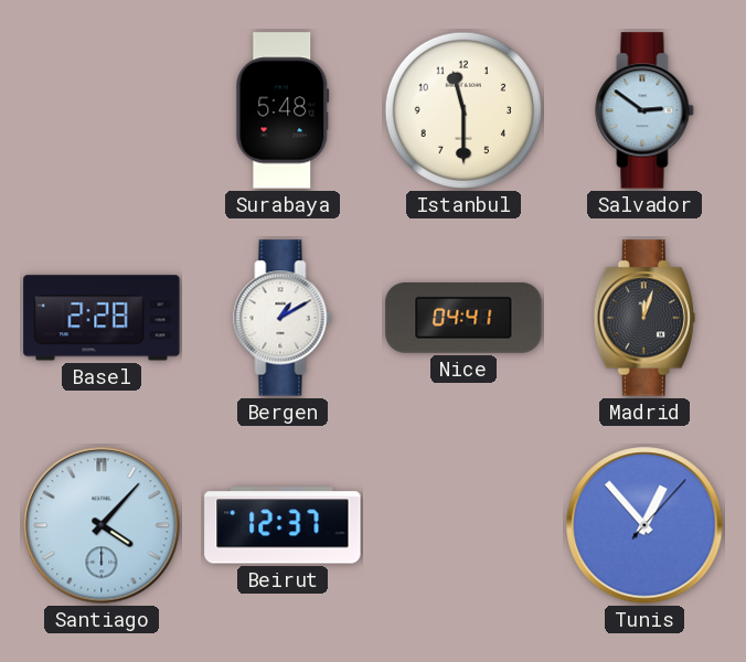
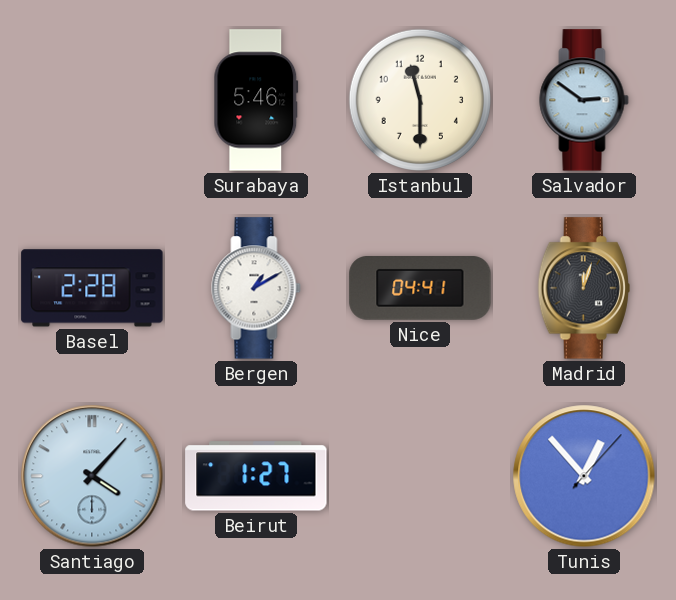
Surabaya: 5:48 -> 5:46
Beirut: 12:37 -> 1:27
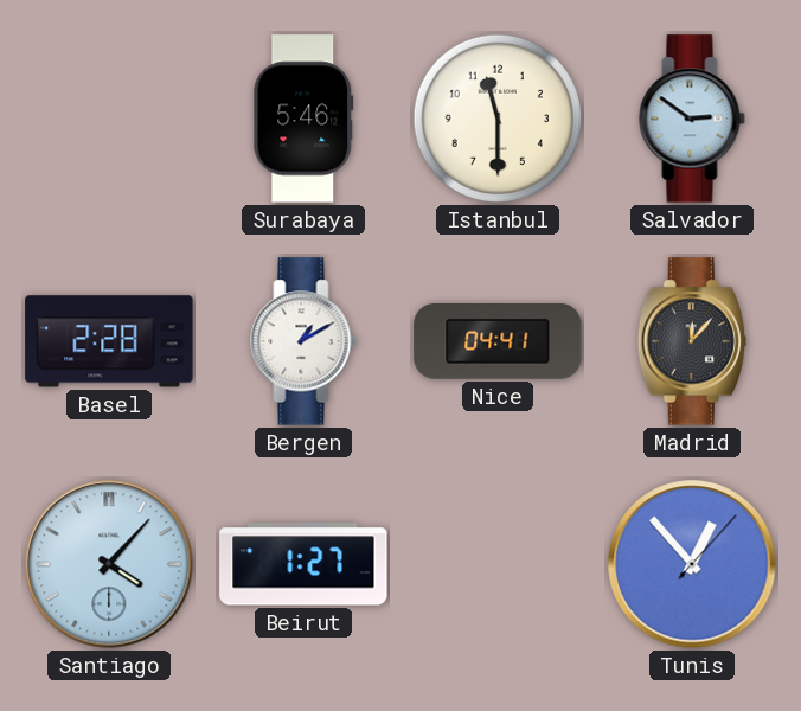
Madrid: 12:03 -> 12:07
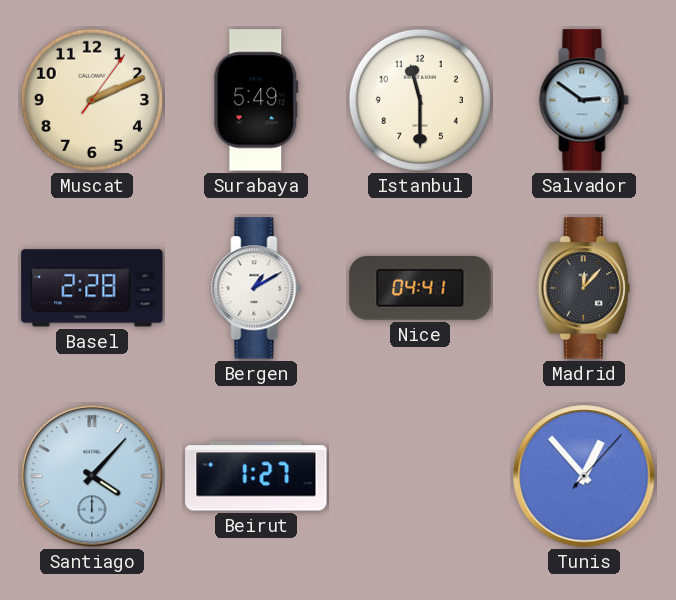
Muscat: none -> 2:11
Surabaya: 5:46 -> 5:49
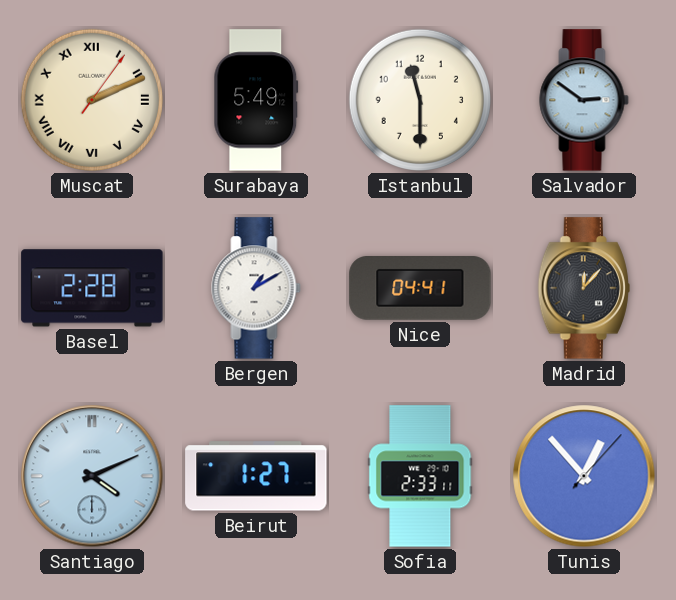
Muscat numerals: Arabic -> Roman
Santiago: 4:07 -> 4:11
Sofia: none -> 2:33
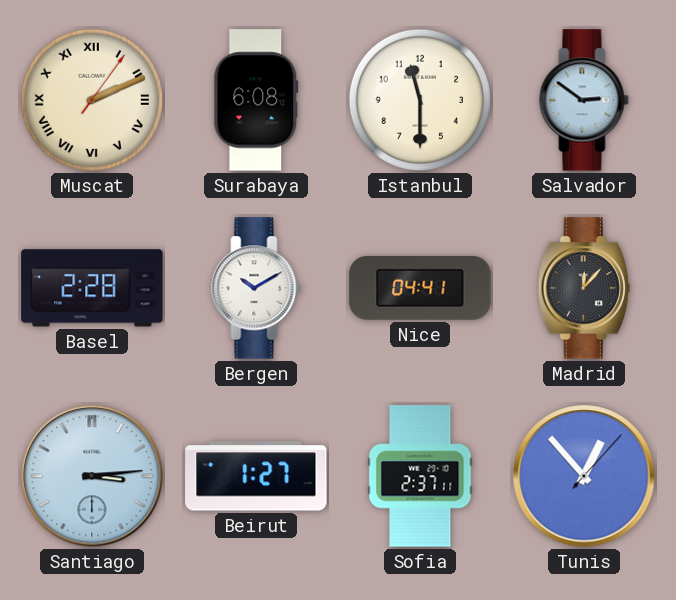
Surabaya: 5:49 -> 6:08
Bergen: 1:10 -> 10:10
Santiago: 4:11 -> 3:14
Sofia: 2:33 -> 2:37
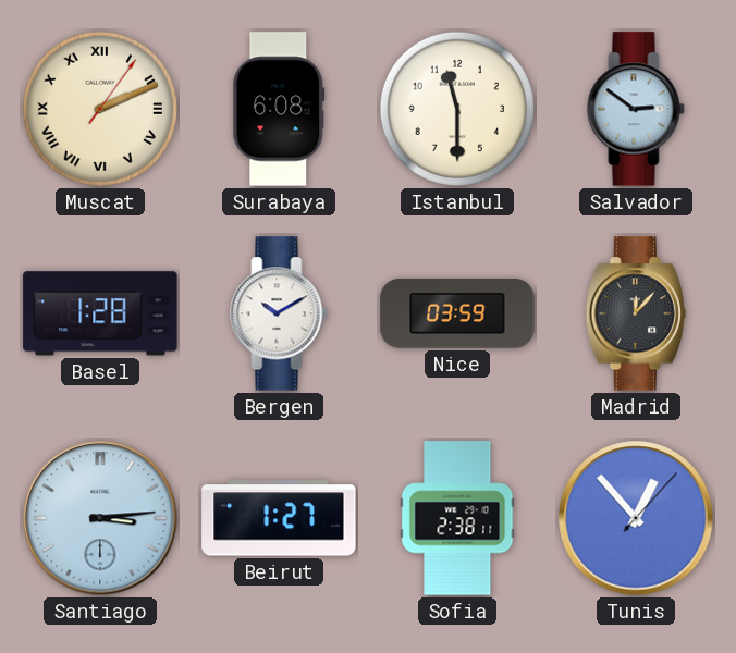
Basel: 2:28 -> 1:28
Nice: 04:41 -> 03:59
Sofia: 2:37 -> 2:38
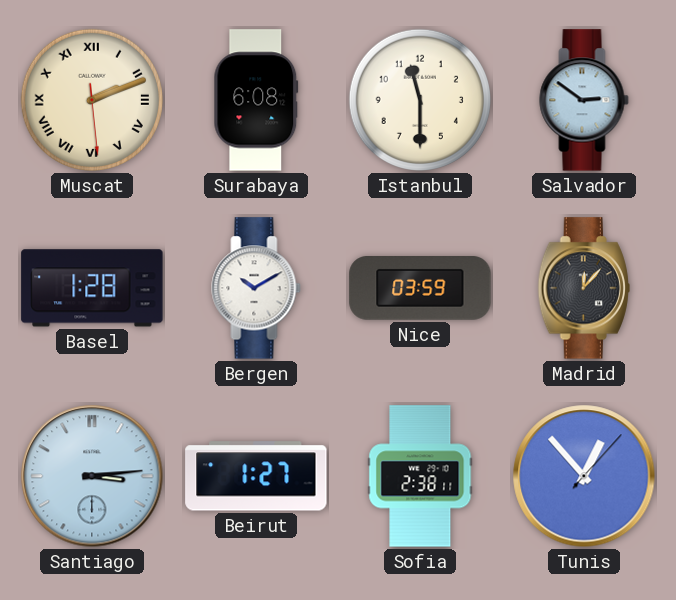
Muscat: 2:11:06 -> 2:11:29
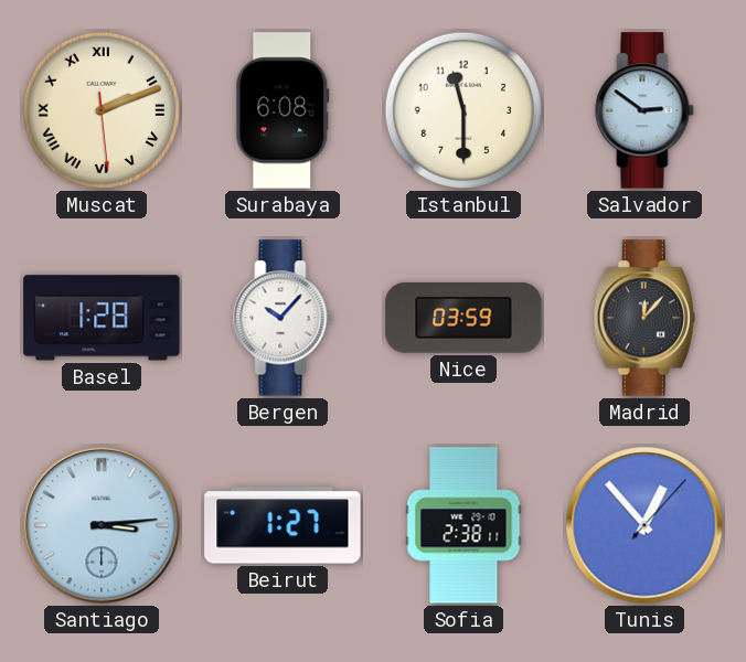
Bergen: 10:10 -> 10:07
